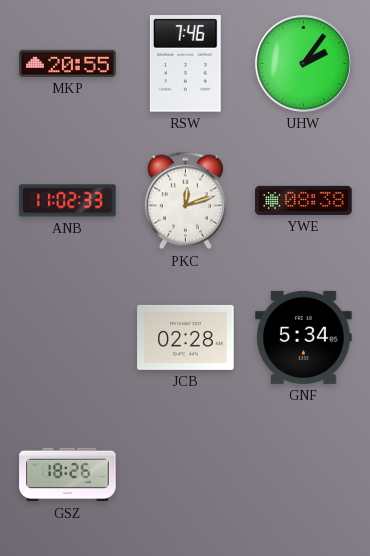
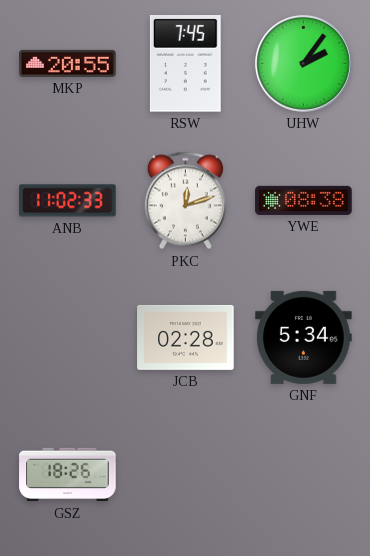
RSW: 7:46 -> 7:45
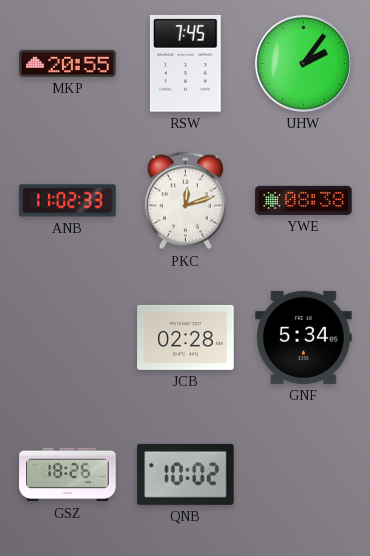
QNB: none -> 10:02
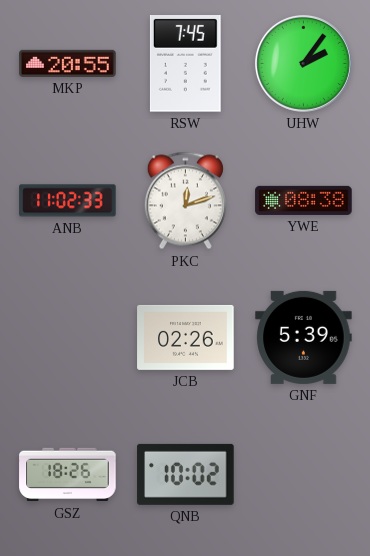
JCB: 02:28 -> 02:26
GNF: 5:34 -> 5:39
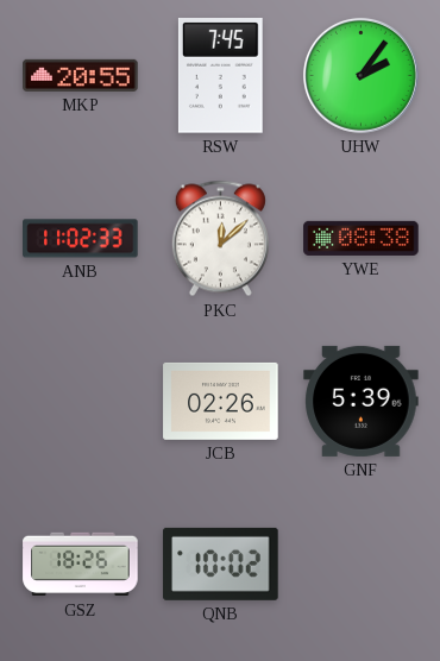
PKC: 12:12 -> 12:08
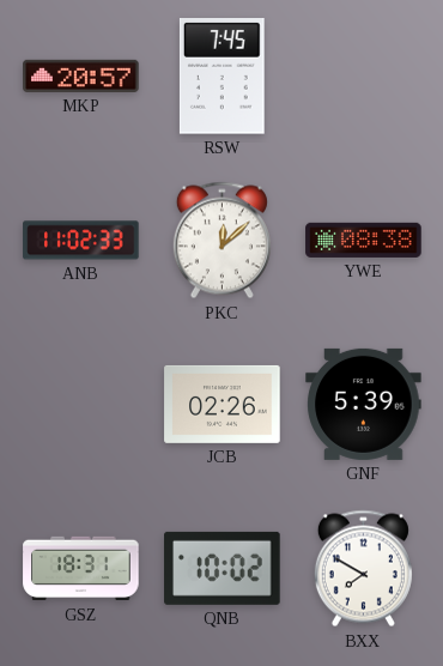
MKP: 20:55 -> 20:57
UHW: 2:06 -> none
GSZ: 18:26 -> 18:31
BXX: none -> 7:50
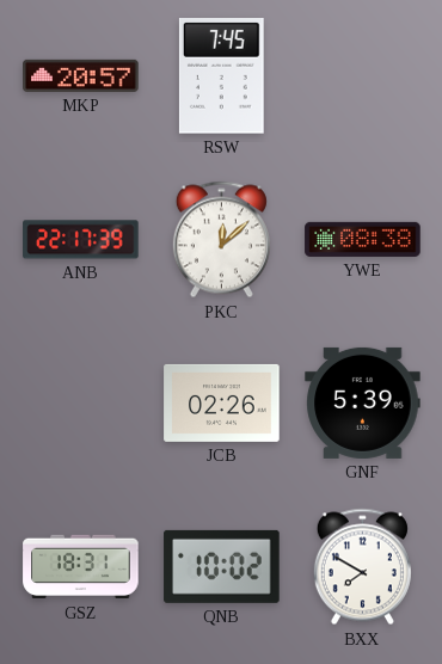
ANB: 11:02 -> 22:17
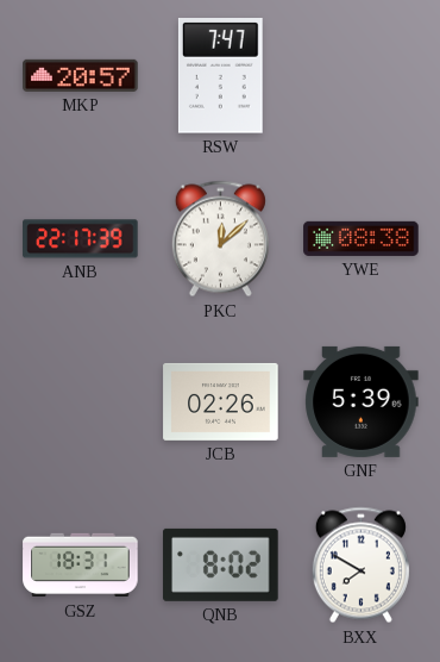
RSW: 7:45 -> 7:47
QNB: 10:02 -> 8:02
